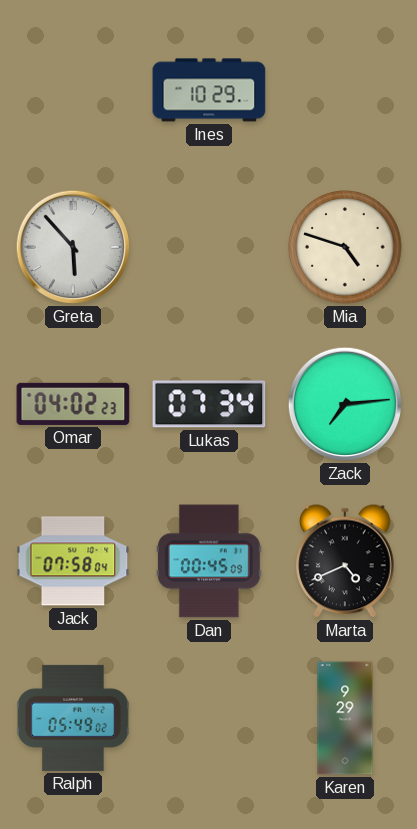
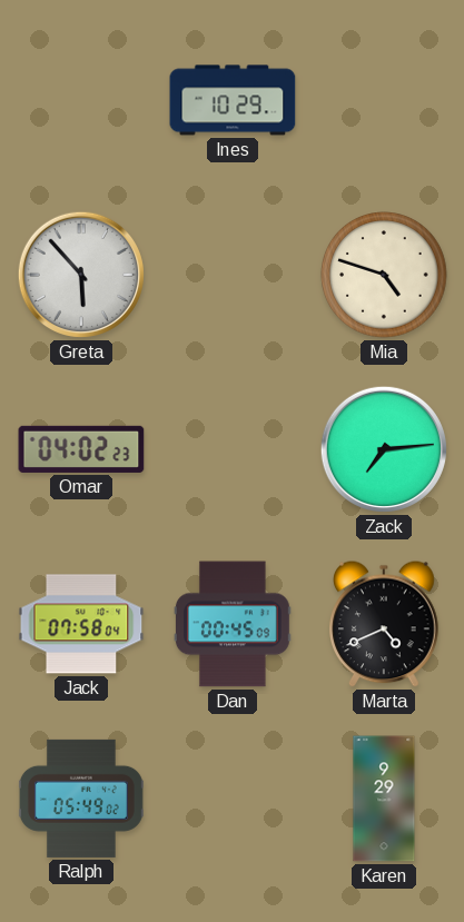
Lukas: 07:34 -> none
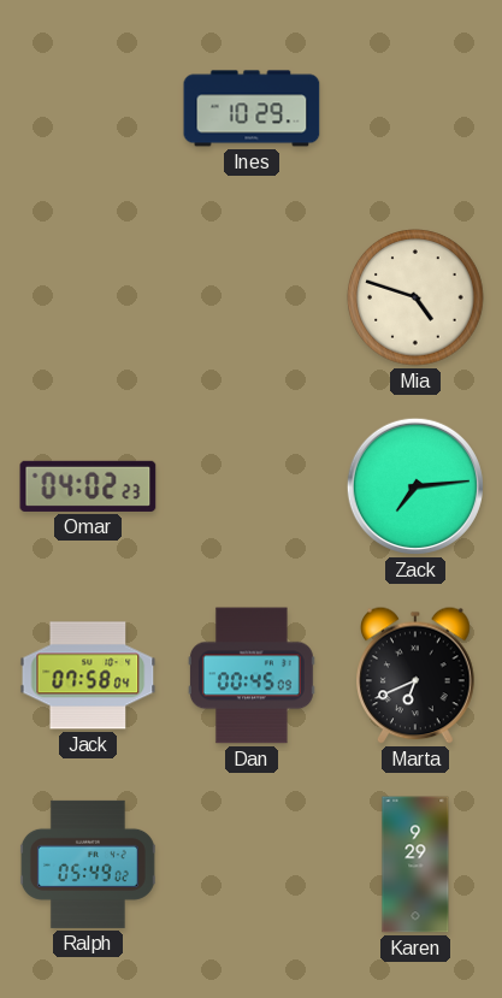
Greta: 5:53 -> none
Marta: 4:41 -> 6:41
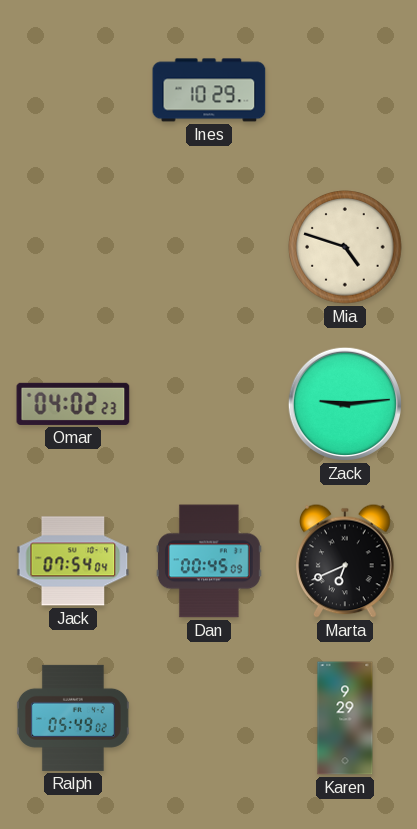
Zack: 7:14 -> 9:14
Jack: 07:58 -> 07:54
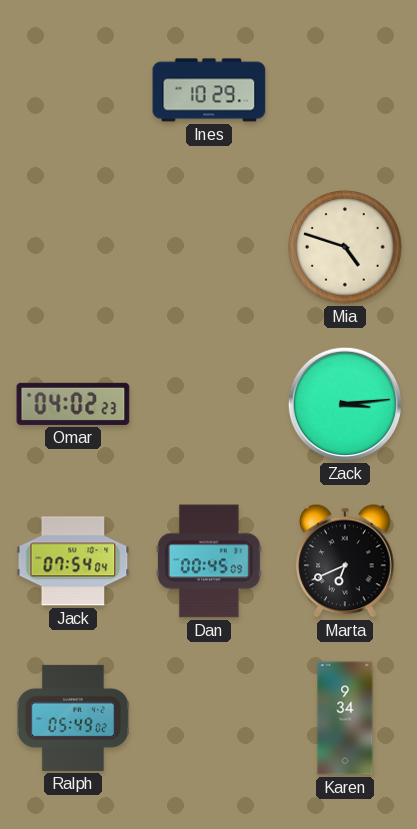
Zack: 9:14 -> 3:14
Karen: 9:29 -> 9:34
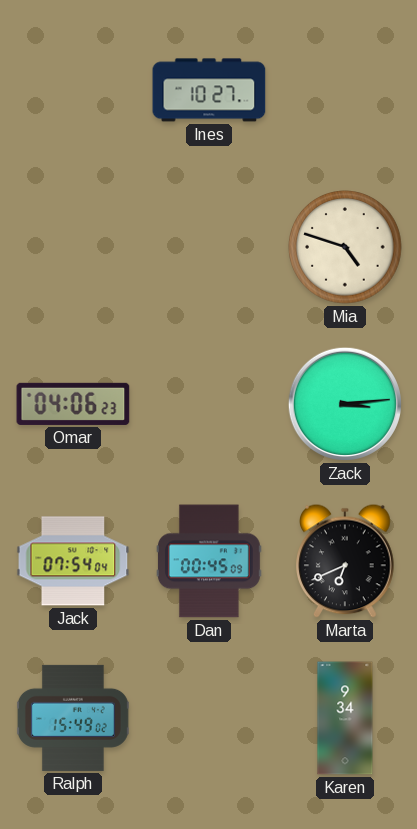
Ines: 10:29 -> 10:27
Omar: 04:02 -> 04:06
Ralph: 05:49 -> 15:49
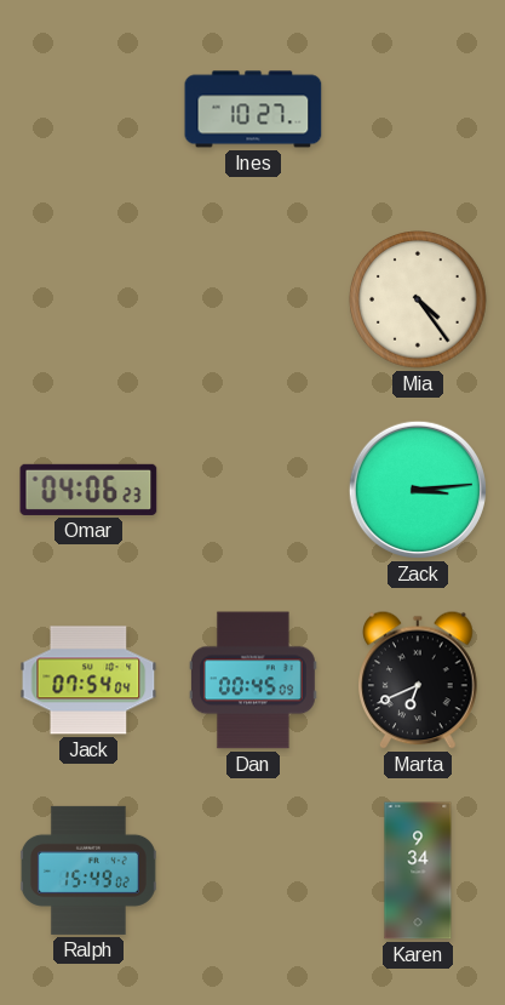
Mia: 4:48 -> 4:24
